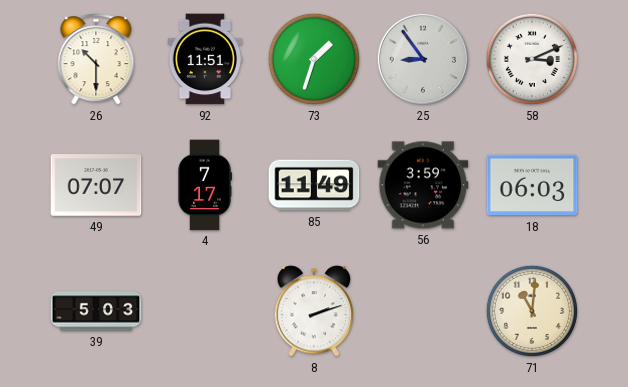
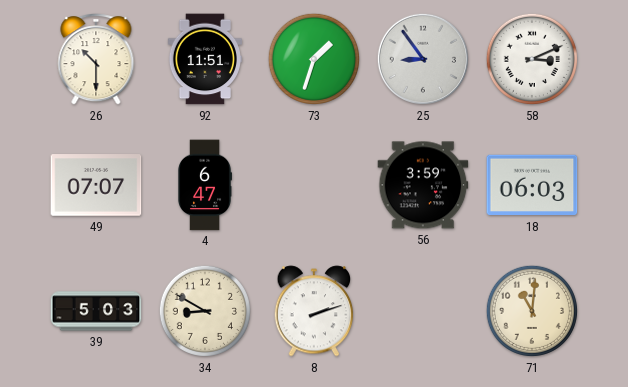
4: 7:17 -> 6:47
85: 11:49 -> none
34: none -> 8:50
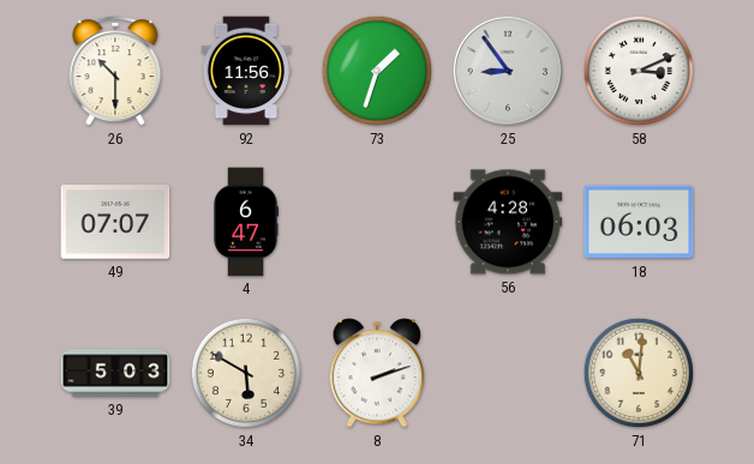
92: 11:51 -> 11:56
56: 3:59 -> 4:28
34: 8:50 -> 5:50
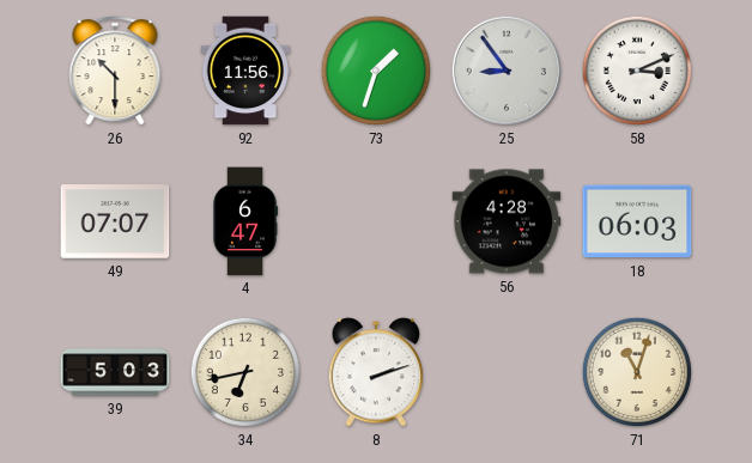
34: 5:50 -> 6:43
71: 11:01 -> 11:03
